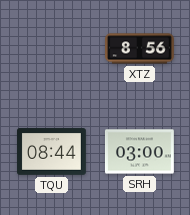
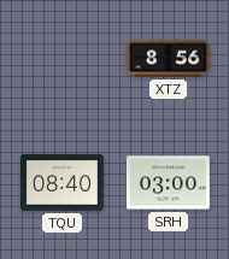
TQU: 08:44 -> 08:40
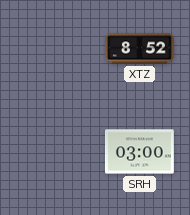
XTZ: 8:56 -> 8:52
TQU: 08:40 -> none
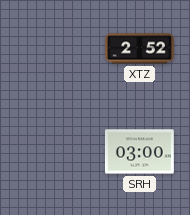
XTZ: 8:52 -> 2:52
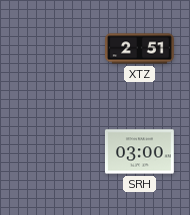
XTZ: 2:52 -> 2:51
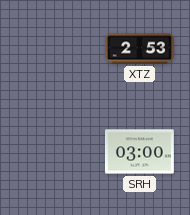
XTZ: 2:51 -> 2:53
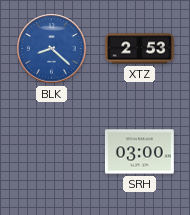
BLK: none -> 8:22
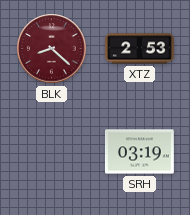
BLK dial: blue -> burgundy
SRH: 03:00 -> 03:19
